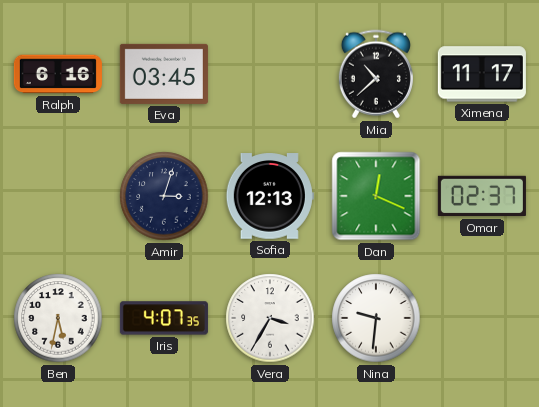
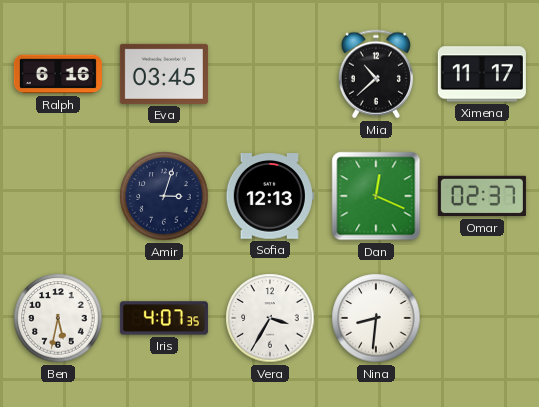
Nina: 9:31 -> 8:31
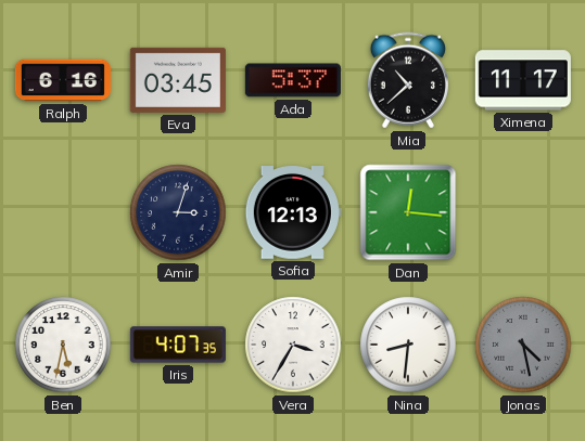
Ada: none -> 5:37
Dan: 12:19 -> 12:16
Omar: 02:37 -> none
Jonas: none -> 4:28
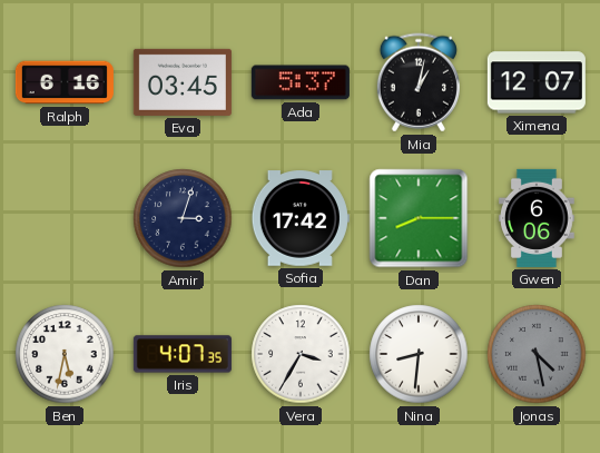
Mia: 10:38 -> 1:02
Ximena: 11:17 -> 12:07
Sofia: 12:13 -> 17:42
Dan: 12:16 -> 8:15
Gwen: none -> 6:06
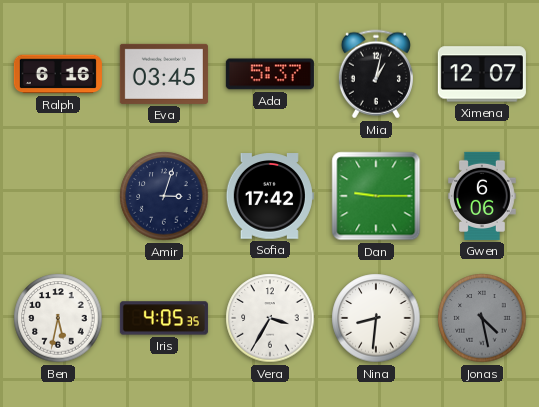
Dan: 8:15 -> 9:15
Iris: 4:07 -> 4:05
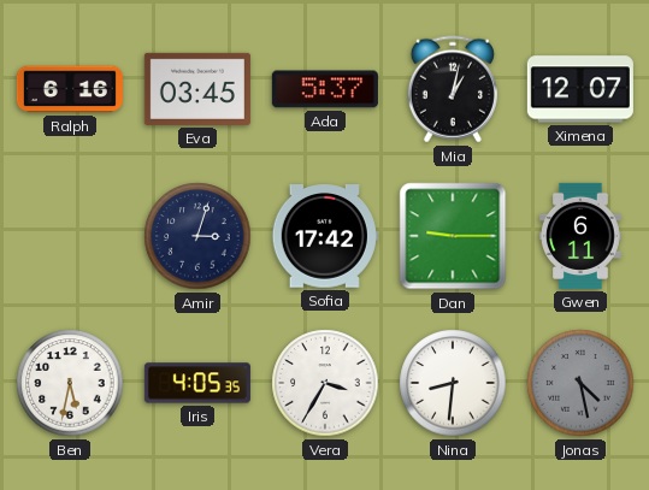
Gwen: 6:06 -> 6:11
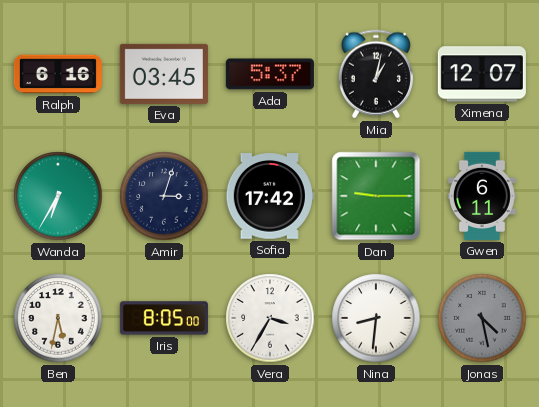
Wanda: none -> 6:35
Iris: 4:05 -> 8:05
